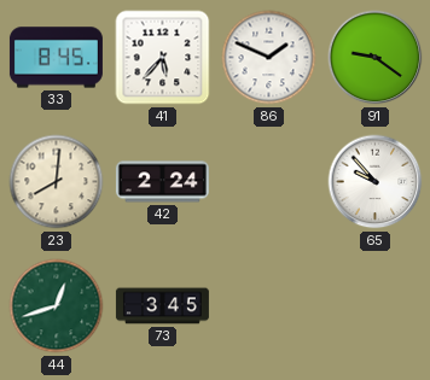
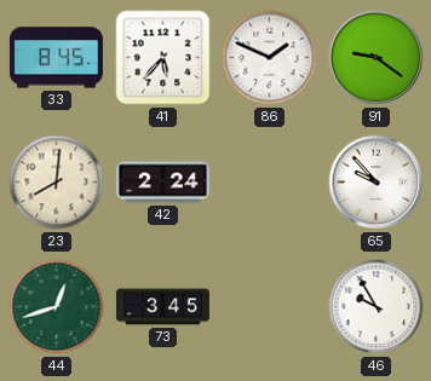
46: none -> 9:55
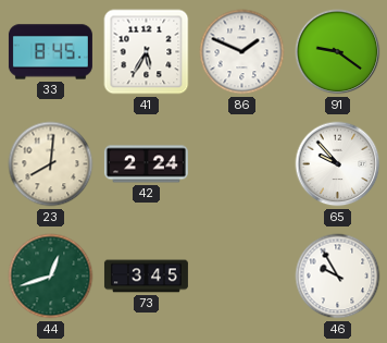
41: 5:37 -> 5:35
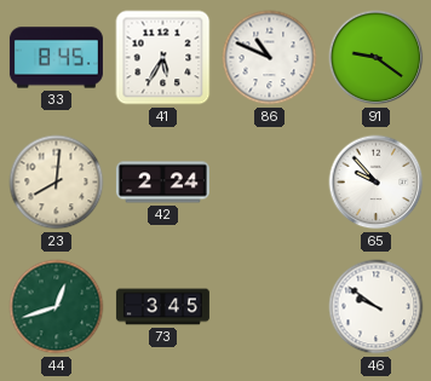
86: 1:49 -> 10:49
46: 9:55 -> 9:51
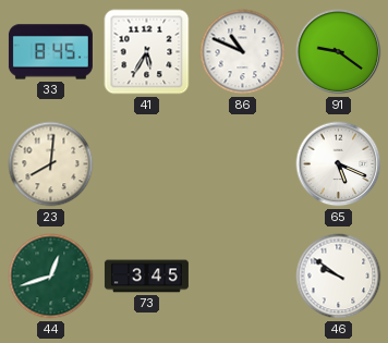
42: 2:24 -> none
65: 9:53 -> 5:19
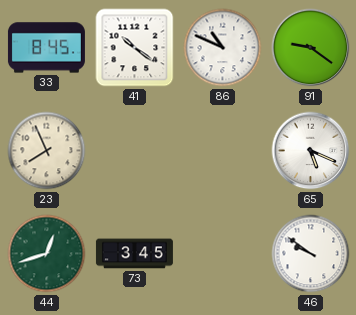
41: 5:35 -> 10:21
23: 8:01 -> 7:56
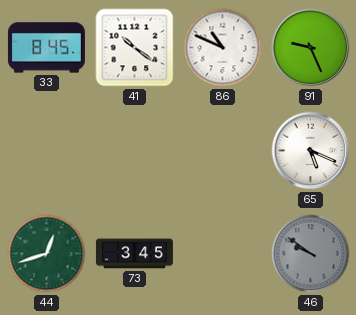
91: 9:21 -> 9:26
23: 7:56 -> none
46 dial: white -> grey
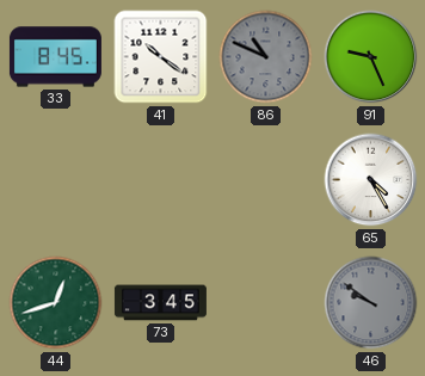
86 dial: white -> grey
65: 5:19 -> 4:25
